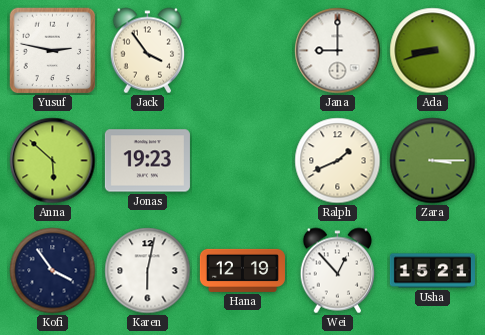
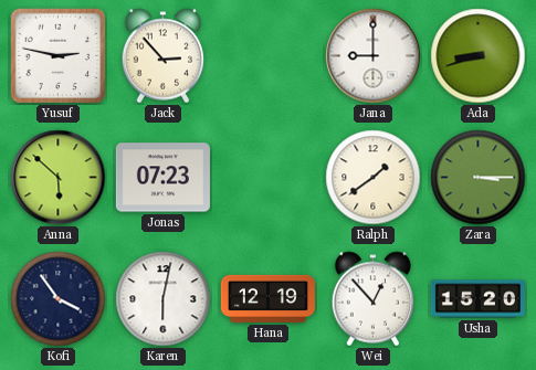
Jack: 3:54 -> 2:53
Jonas: 19:23 -> 07:23
Ralph: 1:41 -> 1:39
Usha: 15:21 -> 15:20
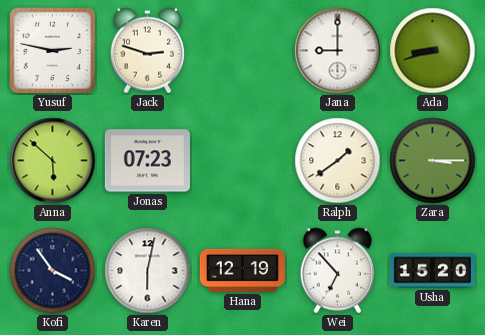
Jack: 2:53 -> 2:48
Wei: 12:53 -> 6:53
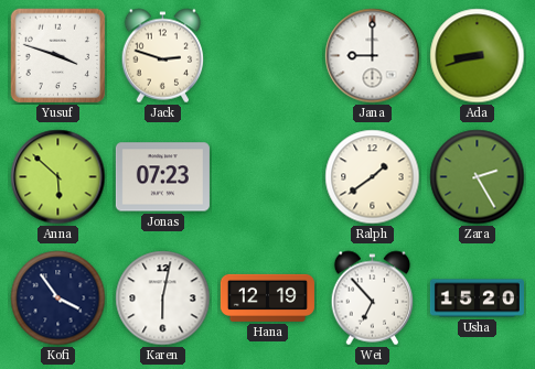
Yusuf: 2:47 -> 3:48
Zara: 3:15 -> 2:25
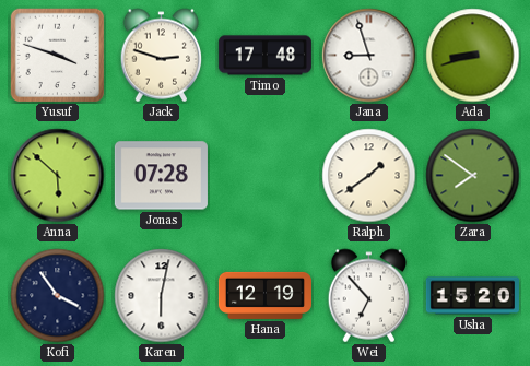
Timo: none -> 17:48
Jana: 9:00 -> 8:57
Jonas: 07:23 -> 07:28
Zara: 2:25 -> 7:51
